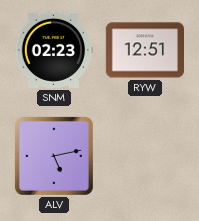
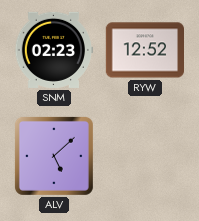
RYW: 12:51 -> 12:52
ALV: 5:13 -> 5:08
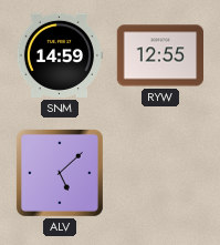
SNM: 02:23 -> 14:59
RYW: 12:52 -> 12:55
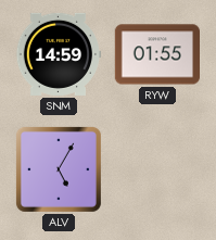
RYW: 12:55 -> 01:55
ALV: 5:08 -> 5:05
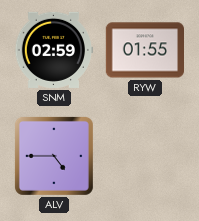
SNM: 14:59 -> 02:59
ALV: 5:05 -> 4:45
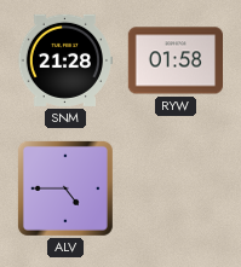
SNM: 02:59 -> 21:28
RYW: 01:55 -> 01:58
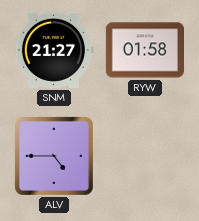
SNM: 21:28 -> 21:27
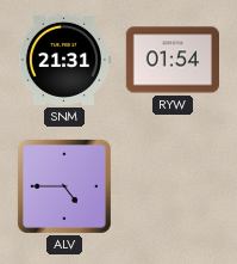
SNM: 21:27 -> 21:31
RYW: 01:58 -> 01:54
